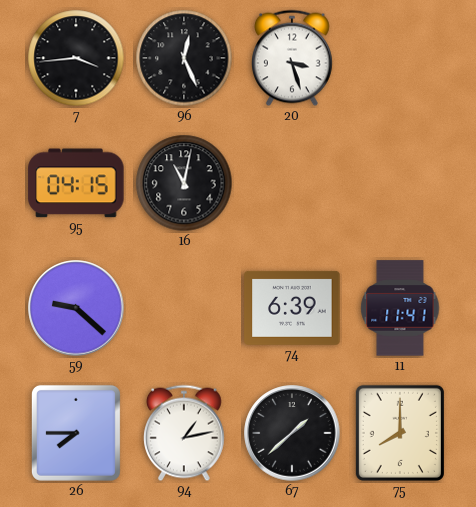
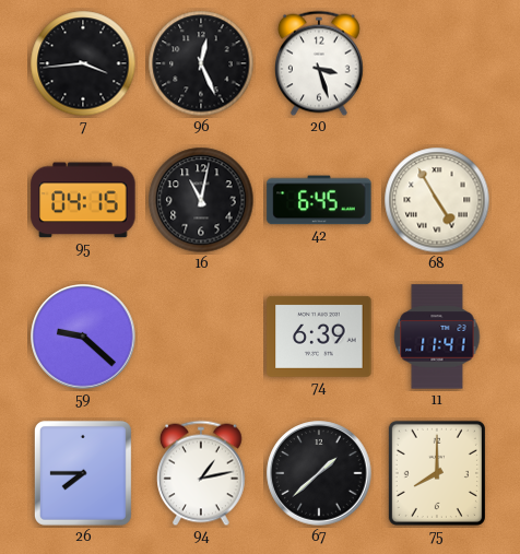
42: none -> 6:45
68: none -> 4:55
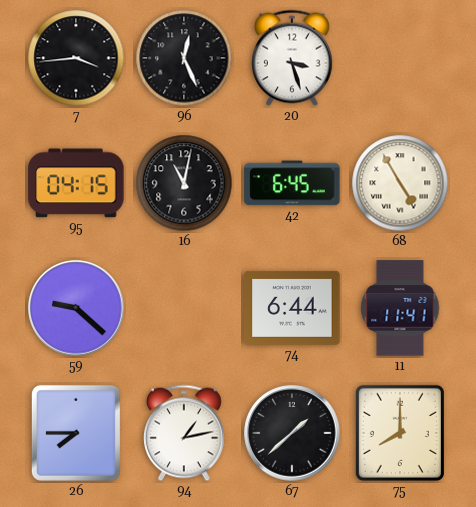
74: 6:39 -> 6:44
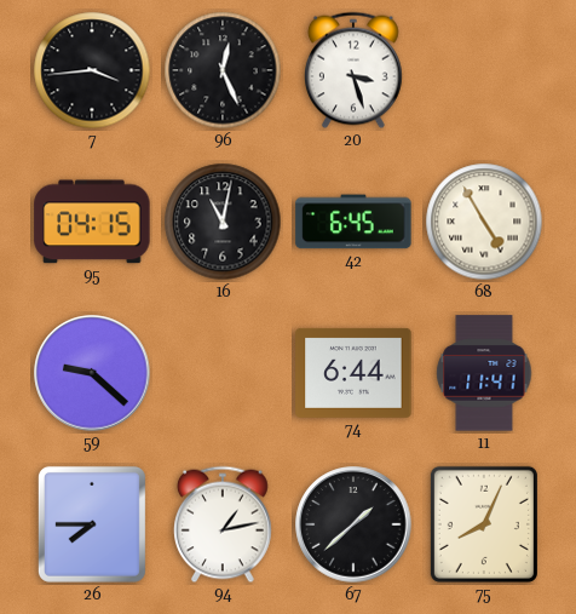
75: 8:00 -> 8:04
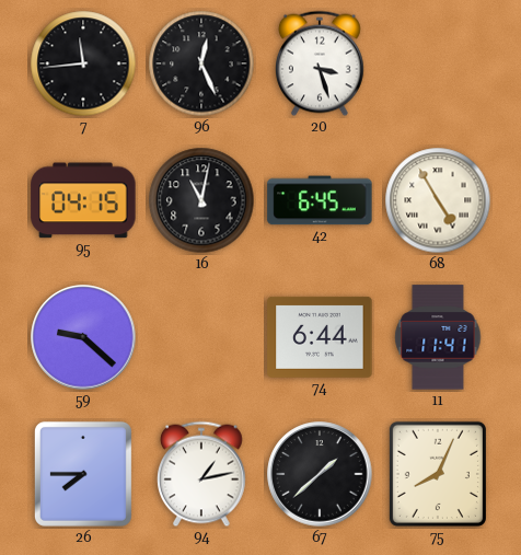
7: 3:44 -> 11:44
